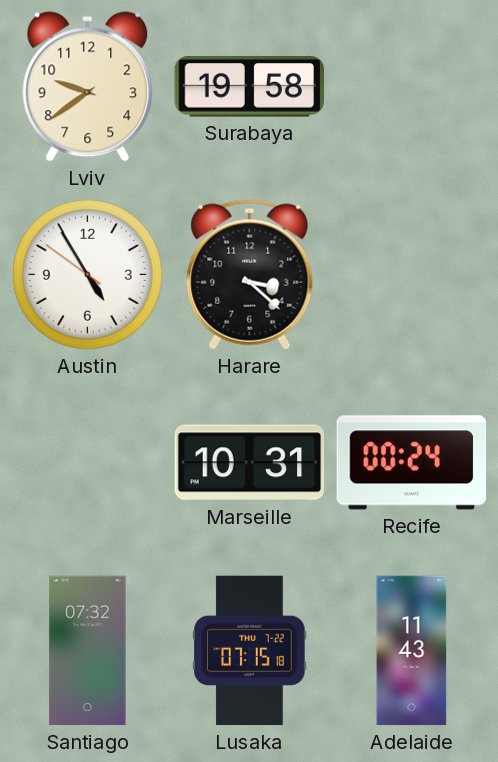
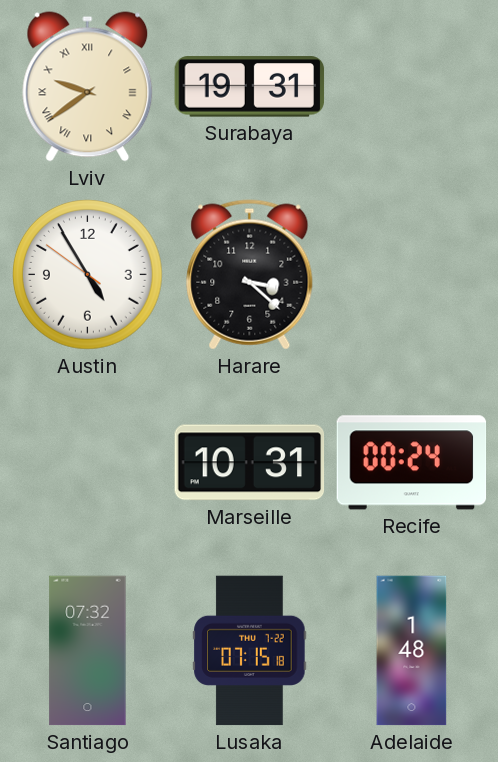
Lviv numerals: Arabic -> Roman
Surabaya: 19:58 -> 19:31
Adelaide: 11:43 -> 1:48
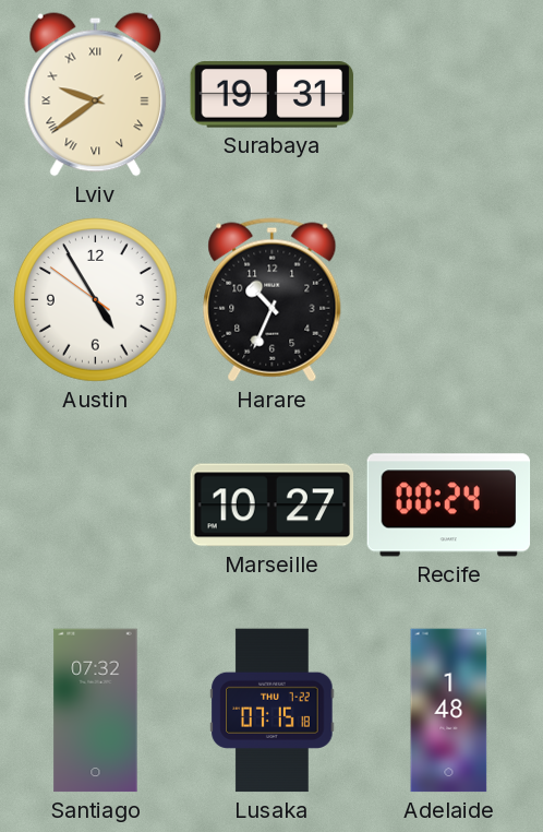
Harare: 3:22 -> 10:34
Marseille: 10:31 -> 10:27
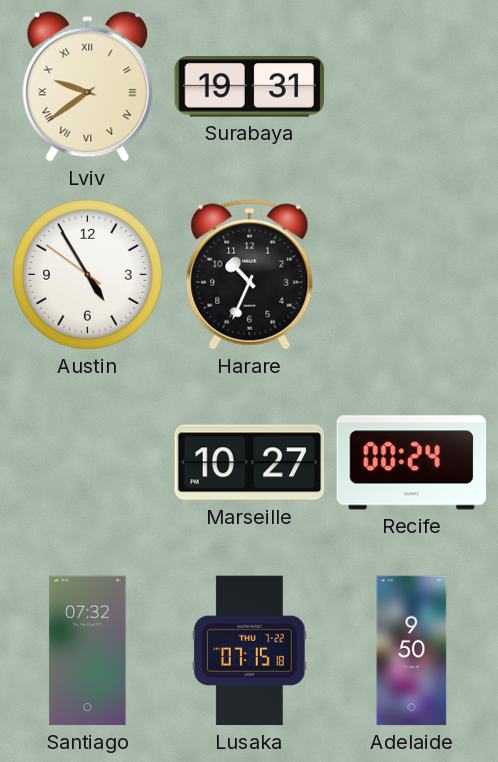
Adelaide: 1:48 -> 9:50
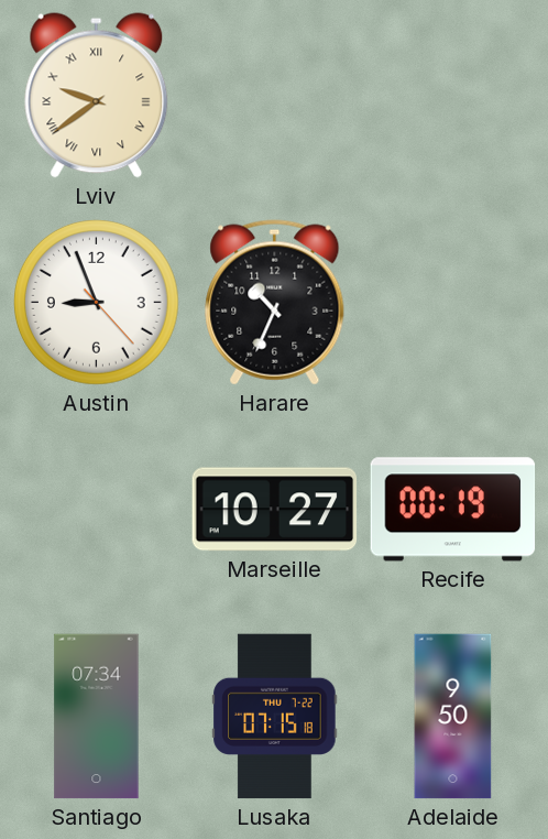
Surabaya: 19:31 -> none
Austin: 4:54 -> 8:56
Recife: 00:24 -> 00:19
Santiago: 07:32 -> 07:34
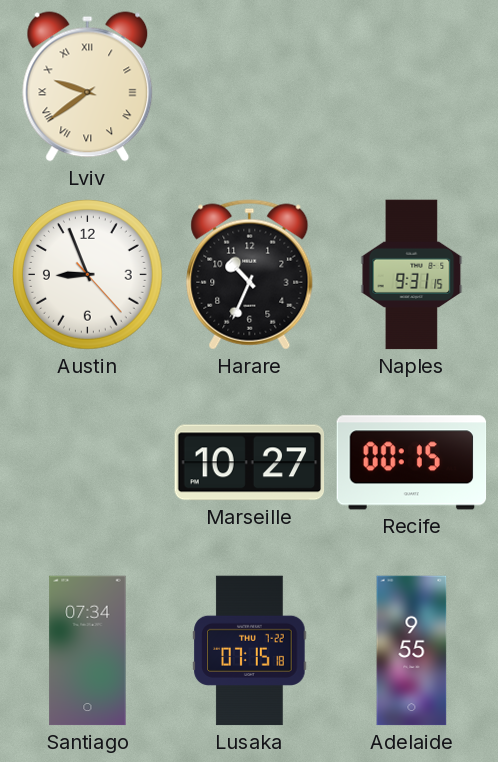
Naples: none -> 9:31
Recife: 00:19 -> 00:15
Adelaide: 9:50 -> 9:55
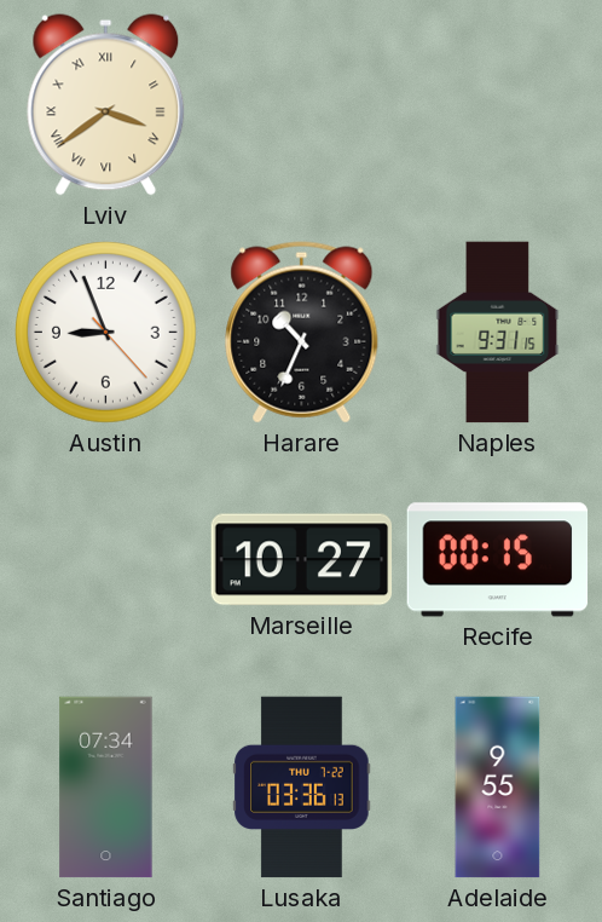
Lviv: 9:39 -> 3:39
Lusaka: 07:15 -> 03:36
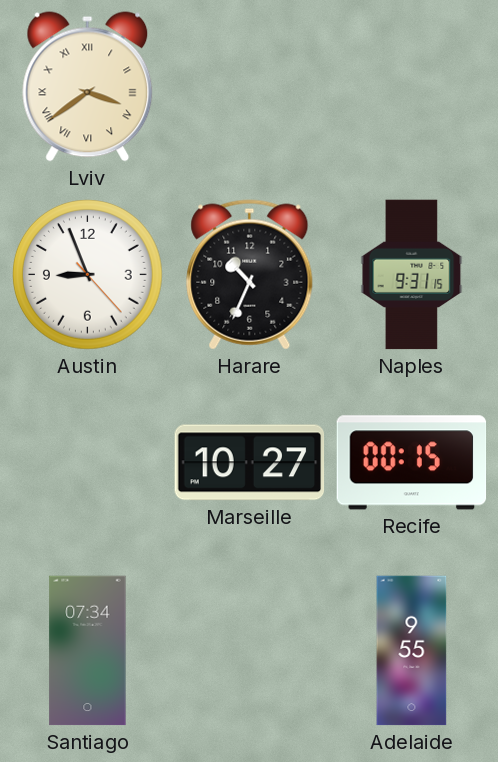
Lusaka: 03:36 -> none
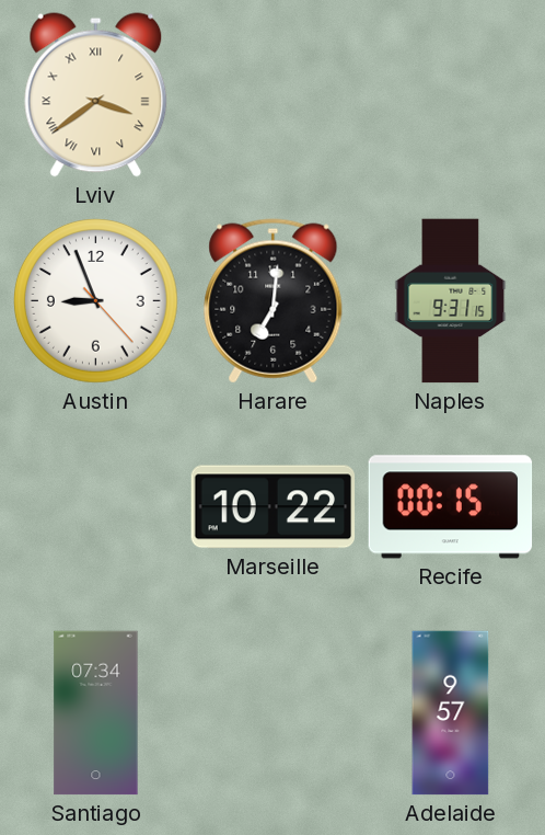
Harare: 10:34 -> 7:01
Marseille: 10:27 -> 10:22
Adelaide: 9:55 -> 9:57
